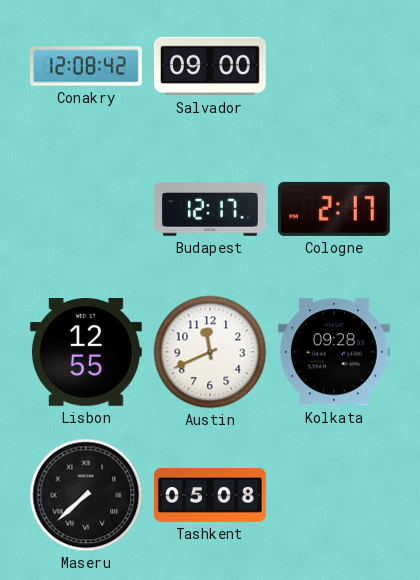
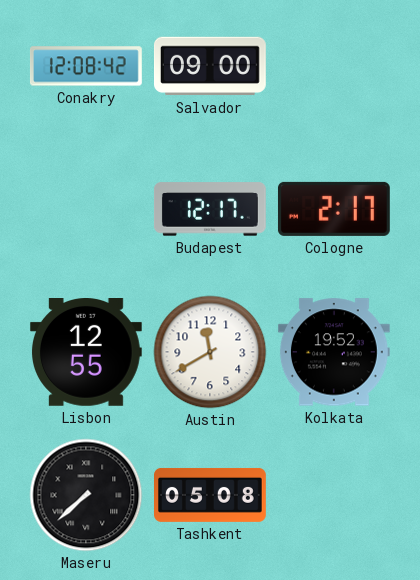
Austin: 11:41 -> 11:40
Kolkata: 09:28 -> 19:52
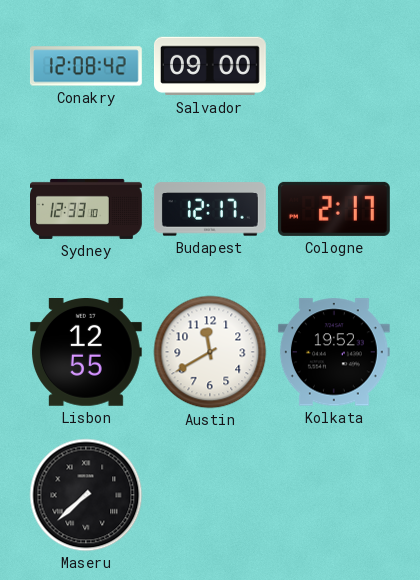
Sydney: none -> 12:33
Tashkent: 05:08 -> none
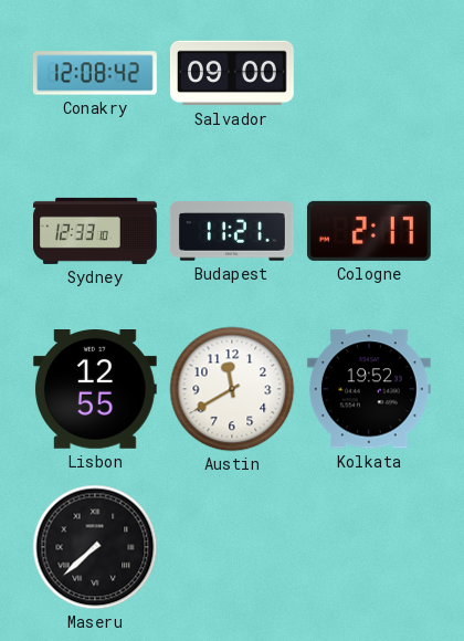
Budapest: 12:17 -> 11:21
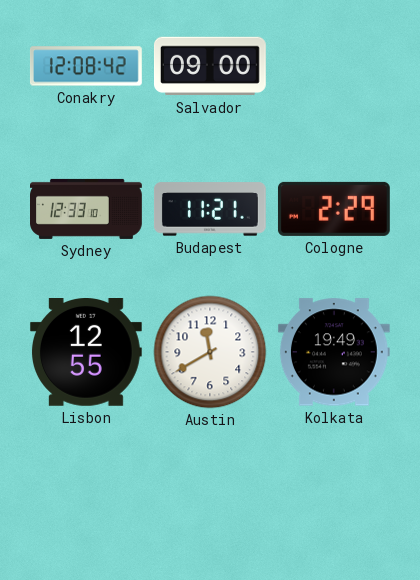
Cologne: 2:17 -> 2:29
Kolkata: 19:52 -> 19:49
Maseru: 7:38 -> none
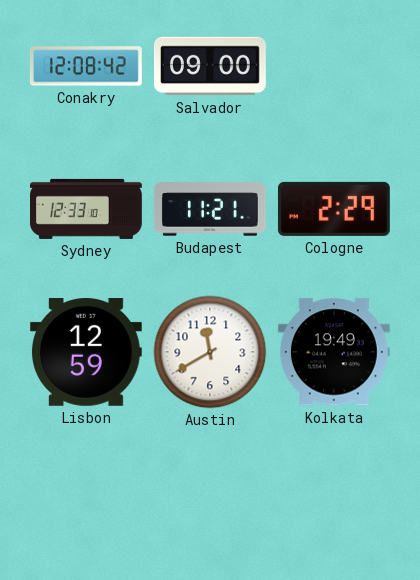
Lisbon: 12:55 -> 12:59
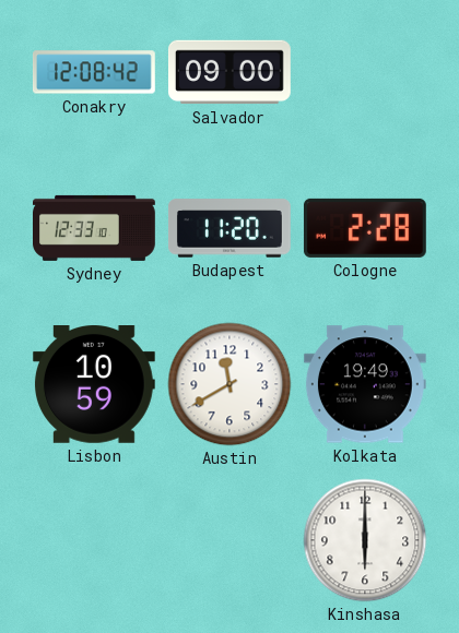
Budapest: 11:21 -> 11:20
Cologne: 2:29 -> 2:28
Lisbon: 12:59 -> 10:59
Kinshasa: none -> 6:00
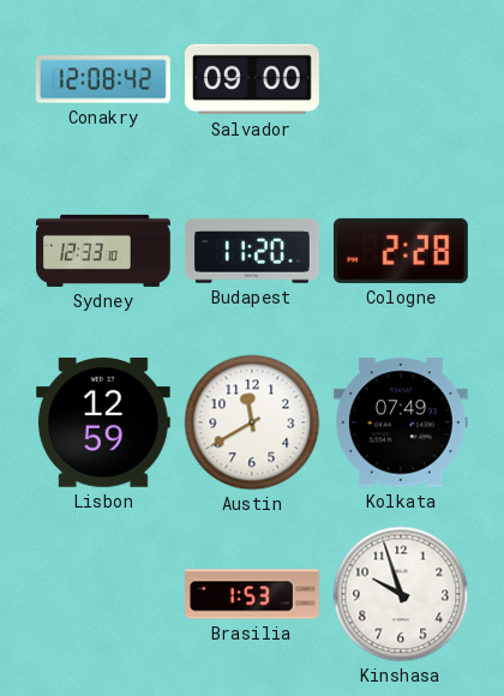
Lisbon: 10:59 -> 12:59
Kolkata: 19:49 -> 07:49
Brasilia: none -> 1:53
Kinshasa: 6:00 -> 9:57
